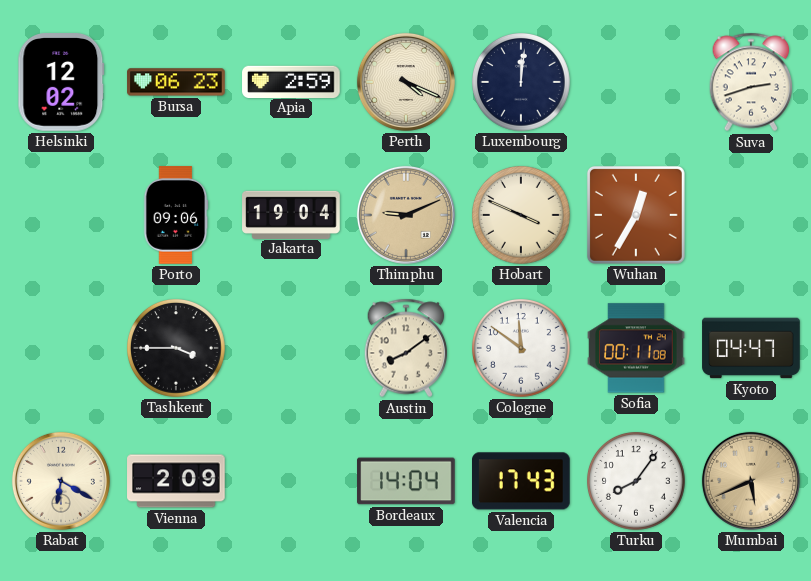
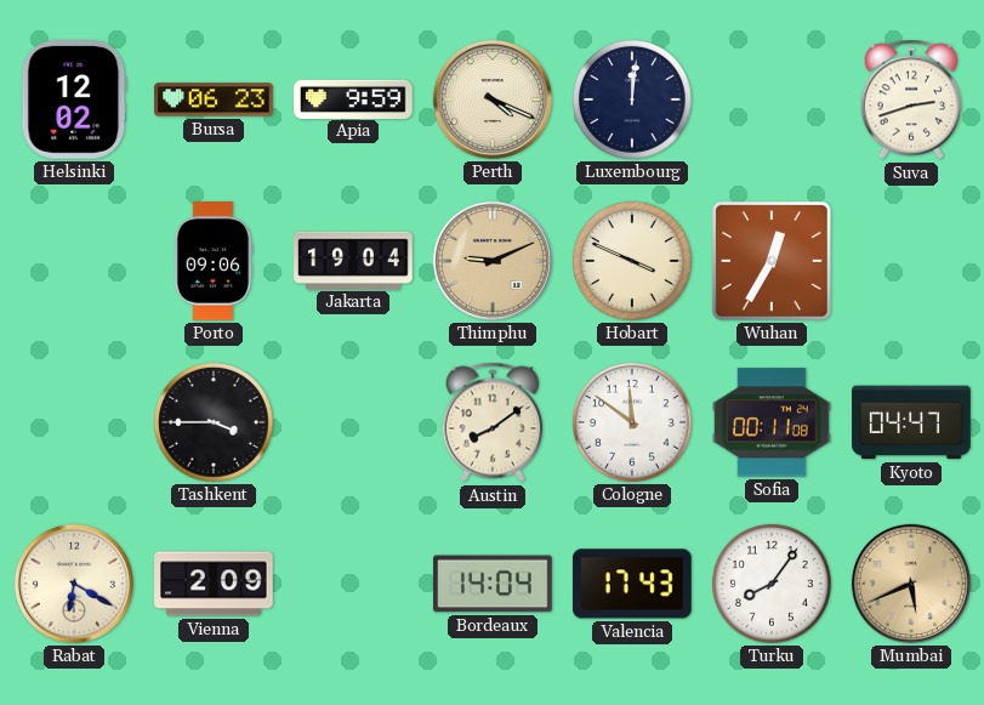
Apia: 2:59 -> 9:59
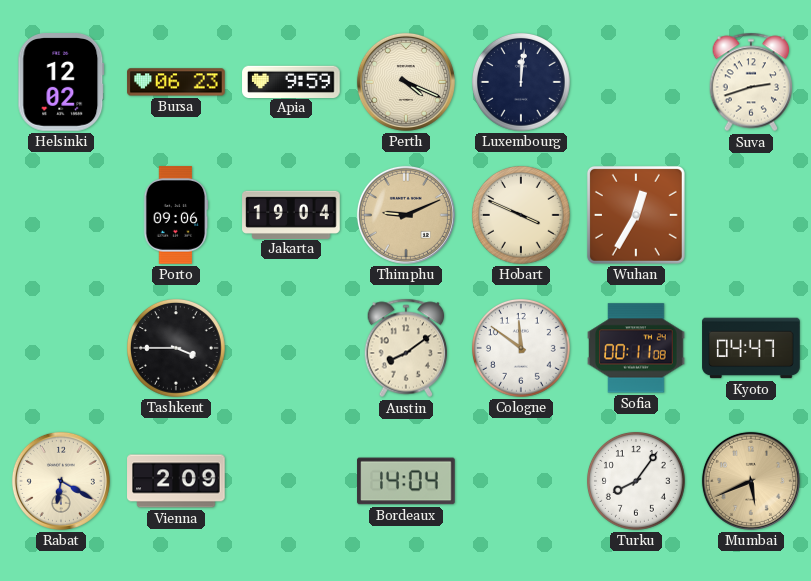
Valencia: 17:43 -> none
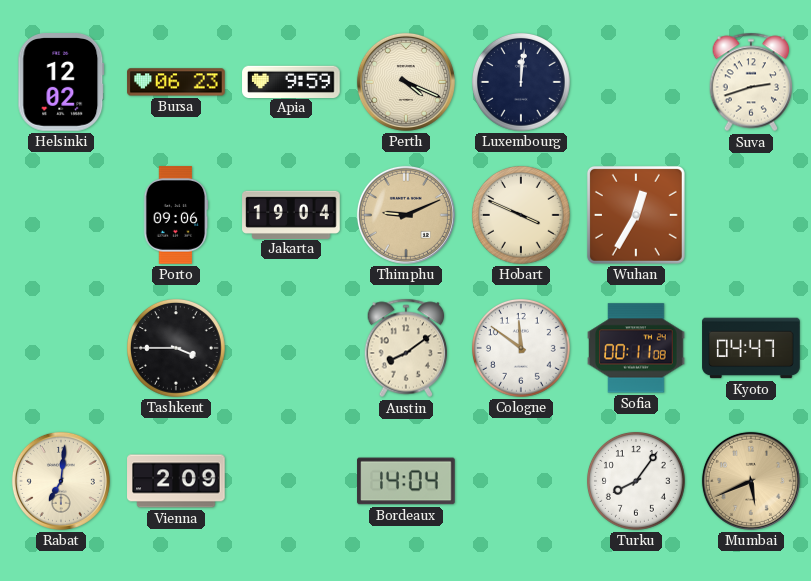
Rabat: 6:20 -> 7:01
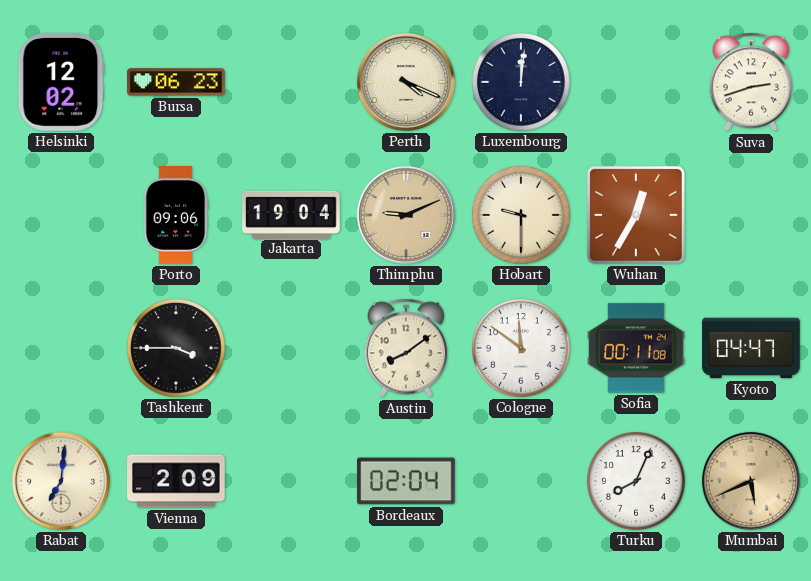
Apia: 9:59 -> none
Hobart: 3:49 -> 9:30
Bordeaux: 14:04 -> 02:04
Turku: 8:06 -> 8:04
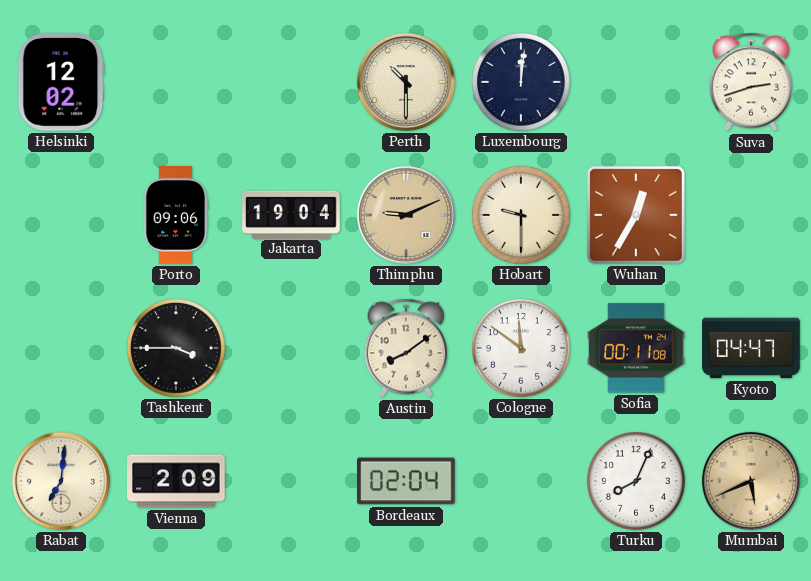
Bursa: 06:23 -> none
Perth: 4:19 -> 10:30
